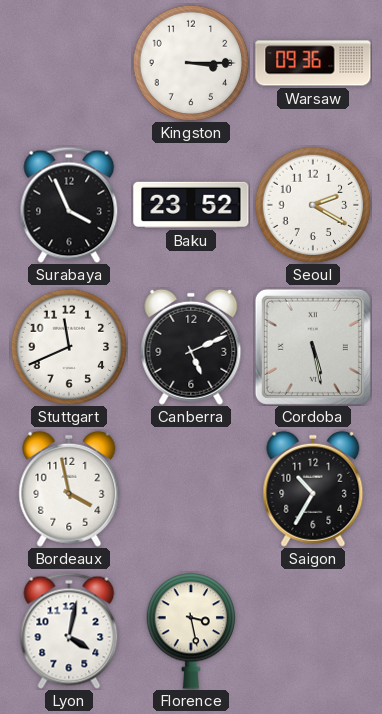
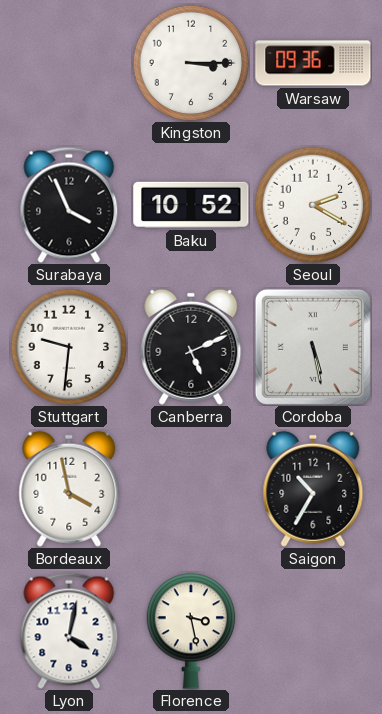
Baku: 23:52 -> 10:52
Stuttgart: 11:41 -> 9:31
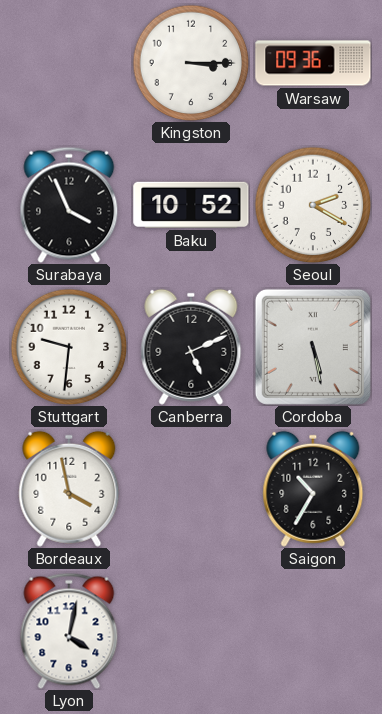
Florence: 3:28 -> none
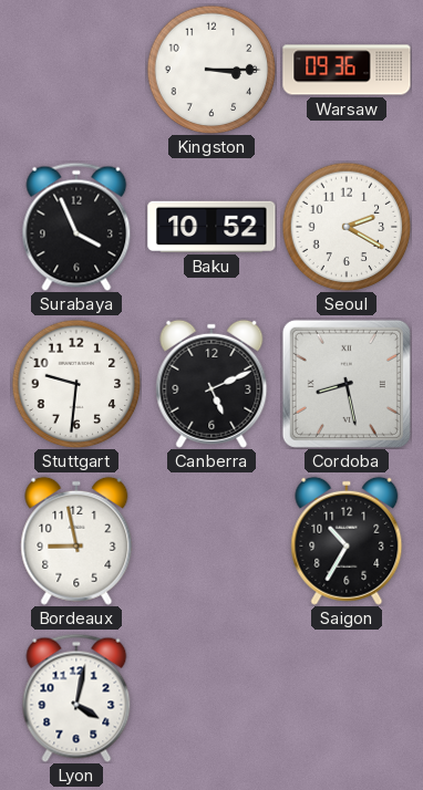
Cordoba: 5:28 -> 8:28
Bordeaux: 3:58 -> 8:58
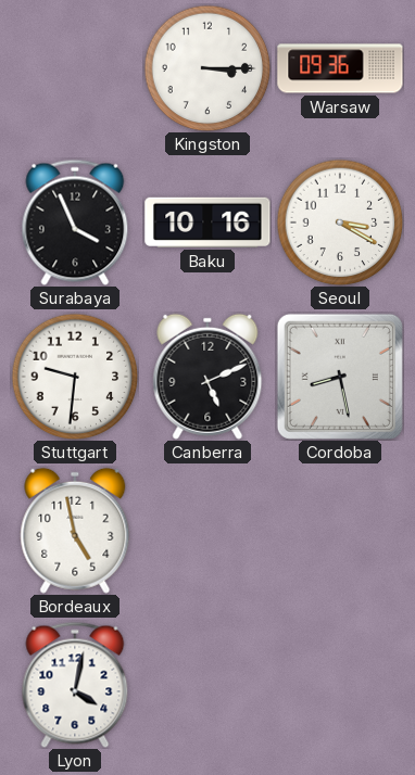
Baku: 10:52 -> 10:16
Seoul: 2:20 -> 3:20
Bordeaux: 8:58 -> 4:58
Saigon: 10:35 -> none
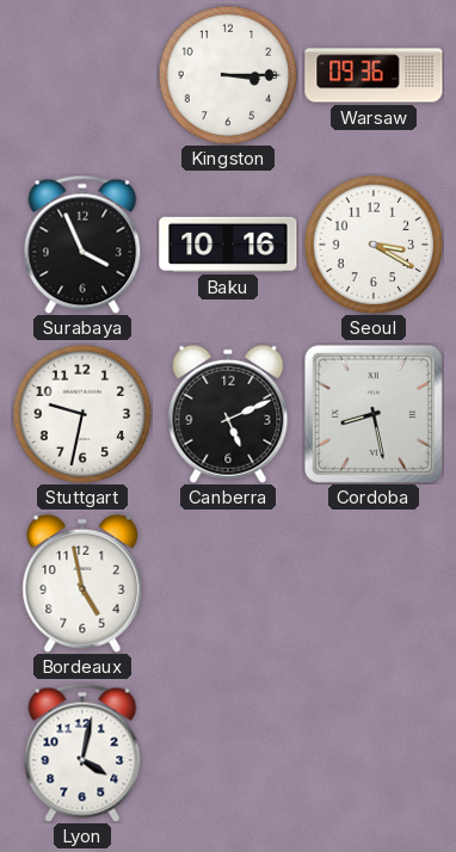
Stuttgart: 9:31 -> 9:32
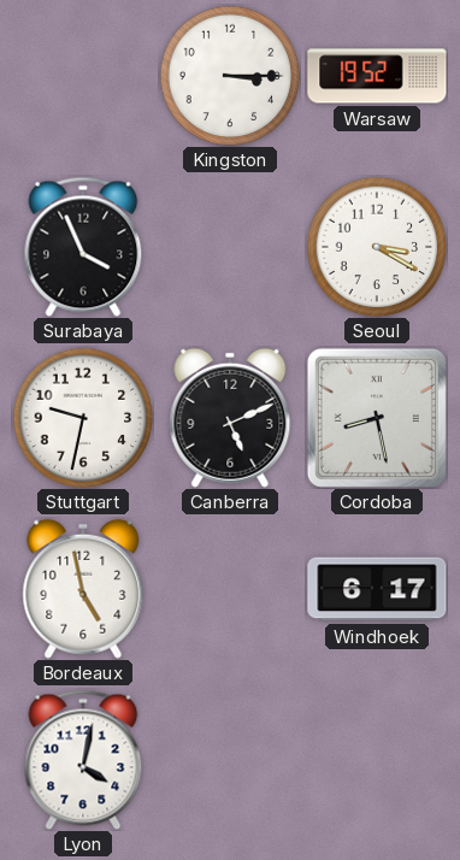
Warsaw: 09:36 -> 19:52
Baku: 10:16 -> none
Windhoek: none -> 6:17
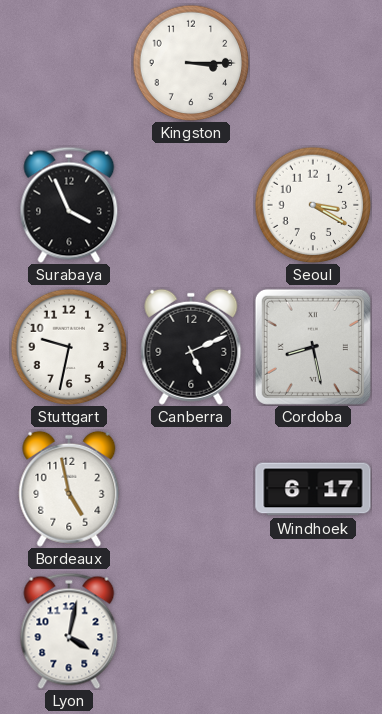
Warsaw: 19:52 -> none
